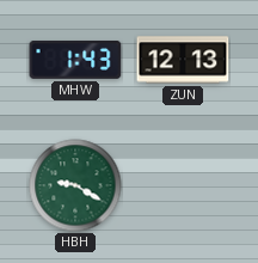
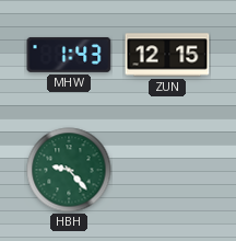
ZUN: 12:13 -> 12:15
HBH: 9:20 -> 9:23
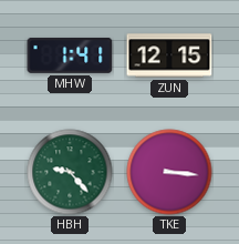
MHW: 1:43 -> 1:41
TKE: none -> 3:16
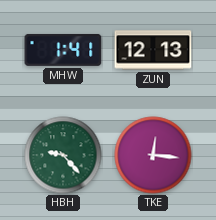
ZUN: 12:15 -> 12:13
TKE: 3:16 -> 12:16
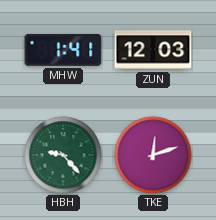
ZUN: 12:13 -> 12:03
TKE: 12:16 -> 12:12
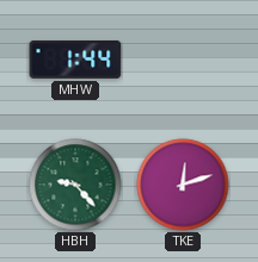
MHW: 1:41 -> 1:44
ZUN: 12:03 -> none
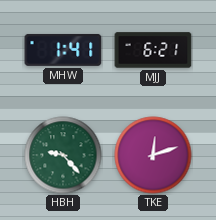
MHW: 1:44 -> 1:41
MJJ: none -> 6:21
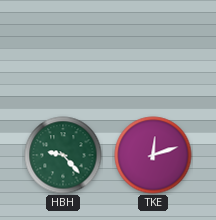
MHW: 1:41 -> none
MJJ: 6:21 -> none
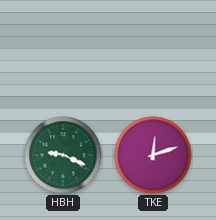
HBH: 9:23 -> 9:19
